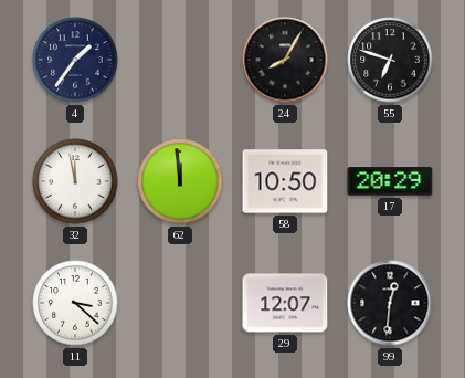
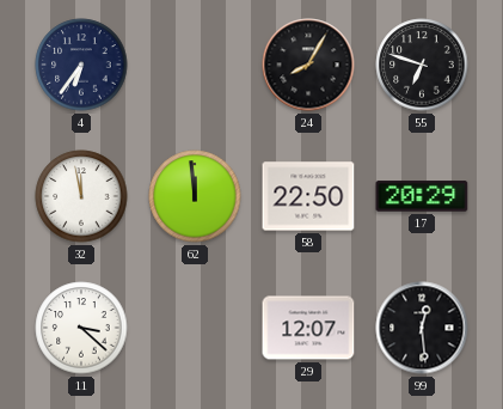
4: 1:36 -> 6:36
58: 10:50 -> 22:50
99: 12:31 -> 12:29
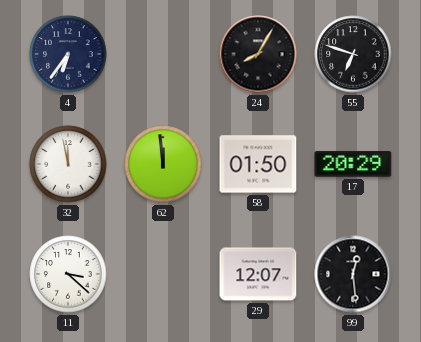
58: 22:50 -> 01:50
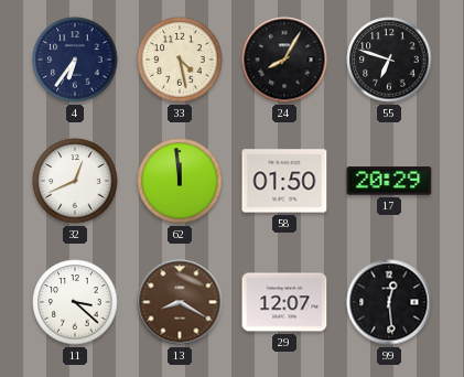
33: none -> 4:28
32: 11:58 -> 12:41
13: none -> 8:20
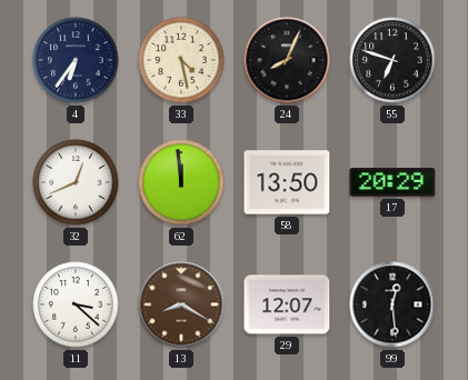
24: 8:05 -> 8:04
58: 01:50 -> 13:50
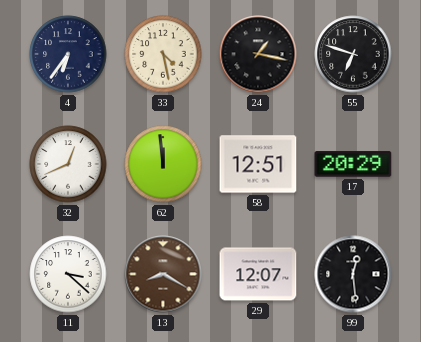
24: 8:04 -> 1:17
58: 13:50 -> 12:51
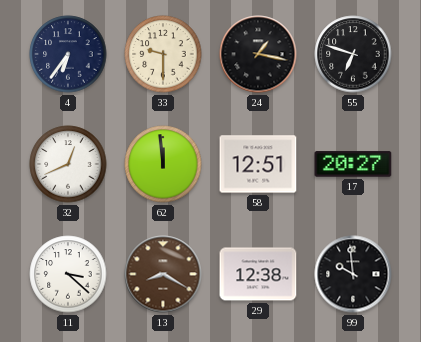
33: 4:28 -> 9:30
17: 20:29 -> 20:27
29: 12:07 -> 12:38
99: 12:29 -> 9:59
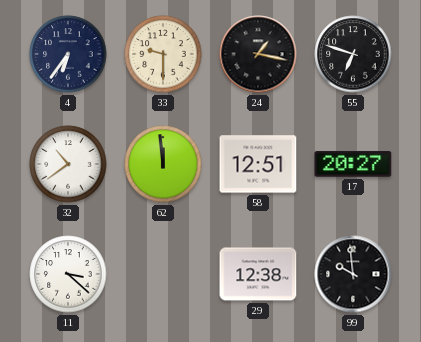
32: 12:41 -> 10:39
13: 8:20 -> none
